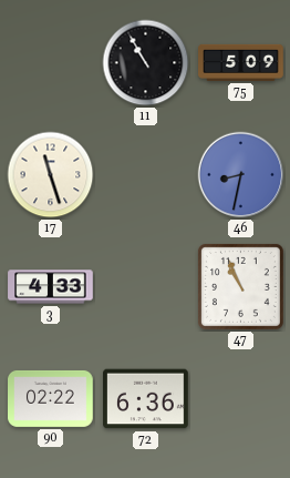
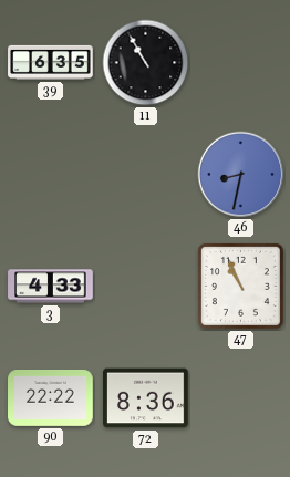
39: none -> 6:35
75: 5:09 -> none
17: 11:27 -> none
90: 02:22 -> 22:22
72: 6:36 -> 8:36
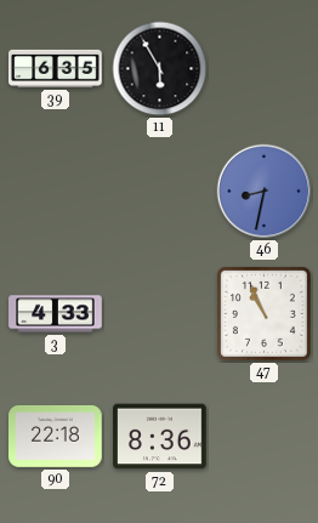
11: 10:55 -> 5:55
90: 22:22 -> 22:18
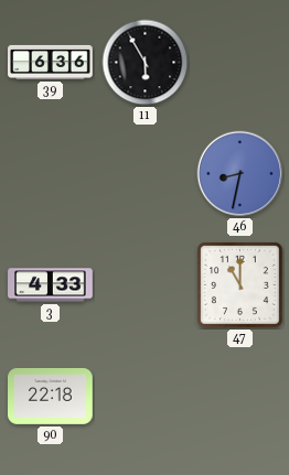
39: 6:35 -> 6:36
47: 10:56 -> 11:00
72: 8:36 -> none
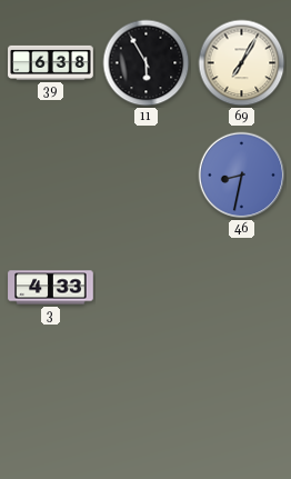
39: 6:36 -> 6:38
69: none -> 7:05
47: 11:00 -> none
90: 22:18 -> none
